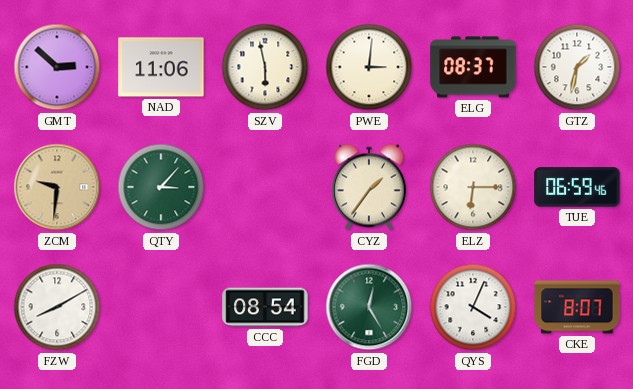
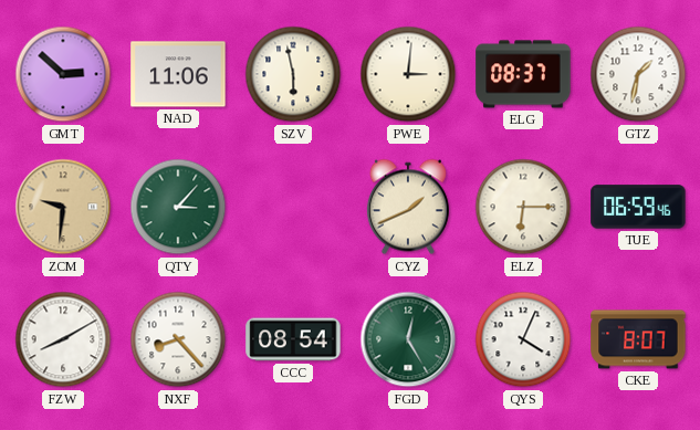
CYZ: 1:36 -> 1:41
NXF: none -> 8:23
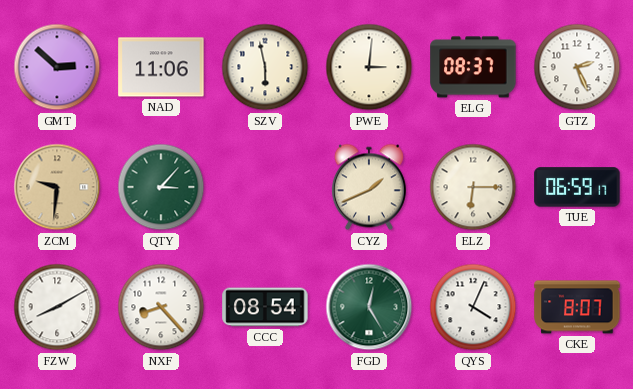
GTZ: 1:32 -> 2:26
TUE: 06:59:46 -> 06:59:17
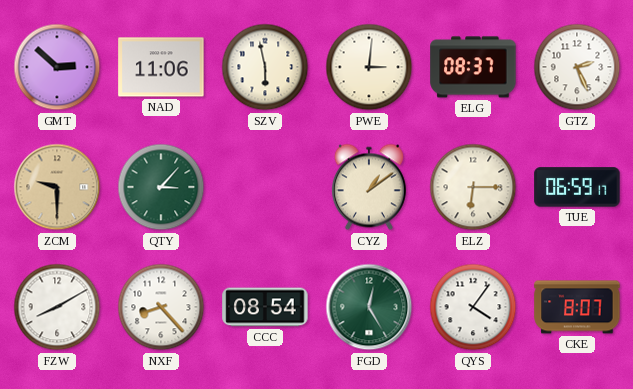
ZCM: 9:31 -> 9:30
CYZ: 1:41 -> 1:09
QYS: 4:04 -> 4:06
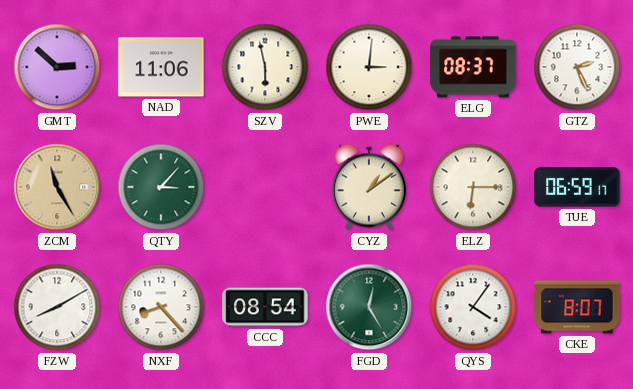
ZCM: 9:30 -> 11:25
